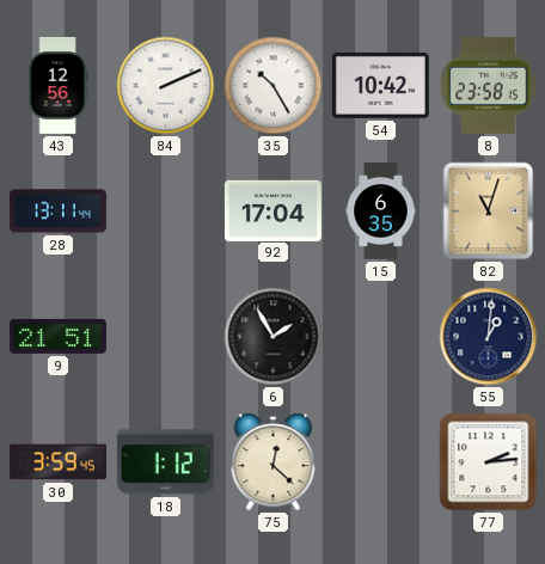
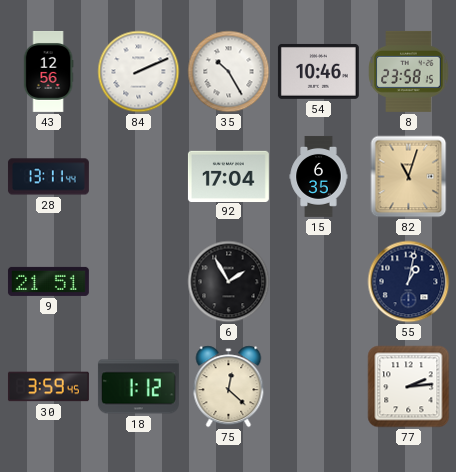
54: 10:42 -> 10:46
55: 1:01 -> 1:02
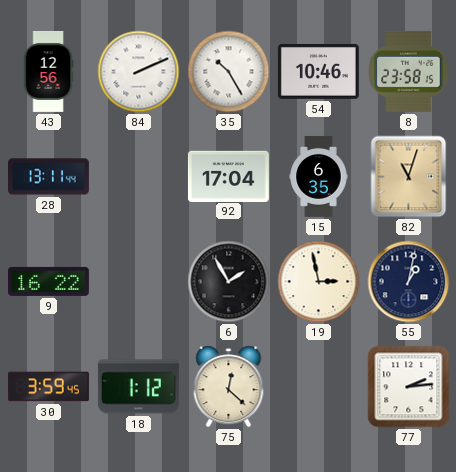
9: 21:51 -> 16:22
19: none -> 2:58
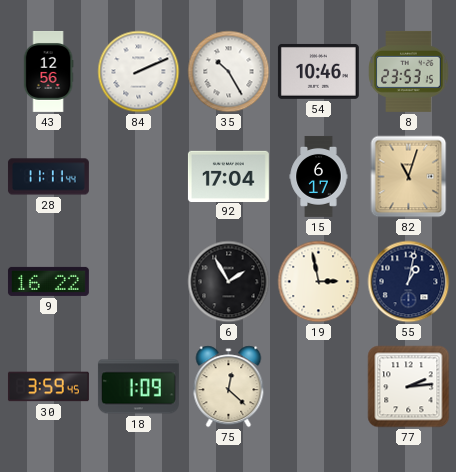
8: 23:58 -> 23:53
28: 13:11 -> 11:11
15: 6:35 -> 6:17
18: 1:12 -> 1:09
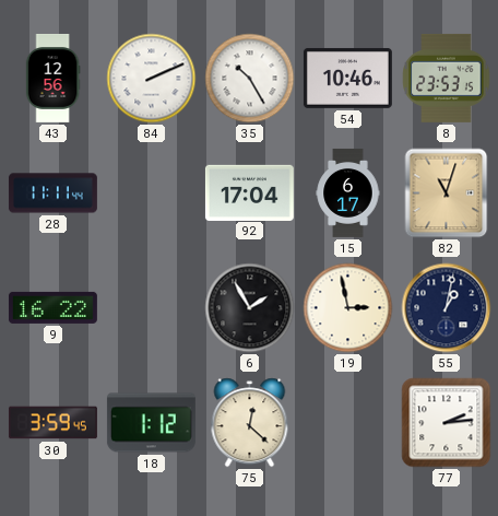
18: 1:09 -> 1:12
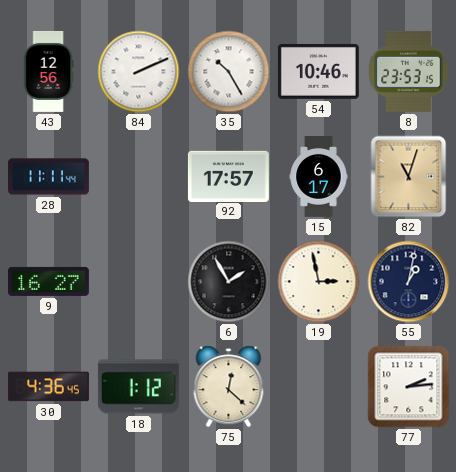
92: 17:04 -> 17:57
9: 16:22 -> 16:27
30: 3:59 -> 4:36
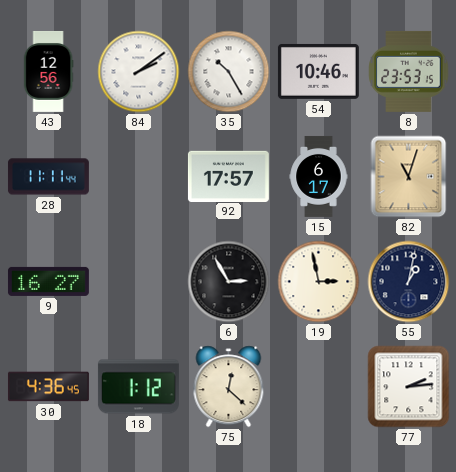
84: 2:11 -> 2:09
6: 1:55 -> 2:55
